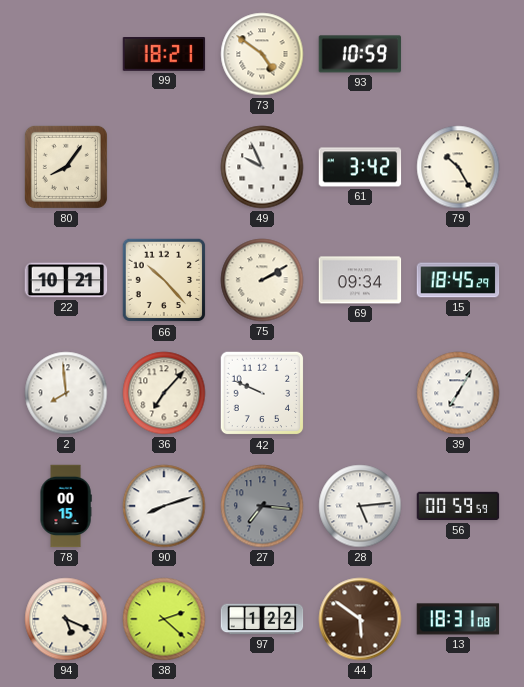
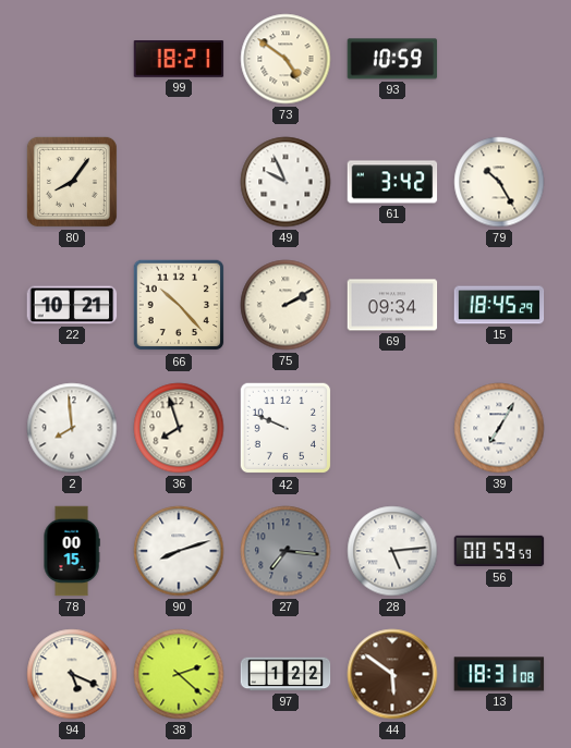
36: 7:07 -> 7:57
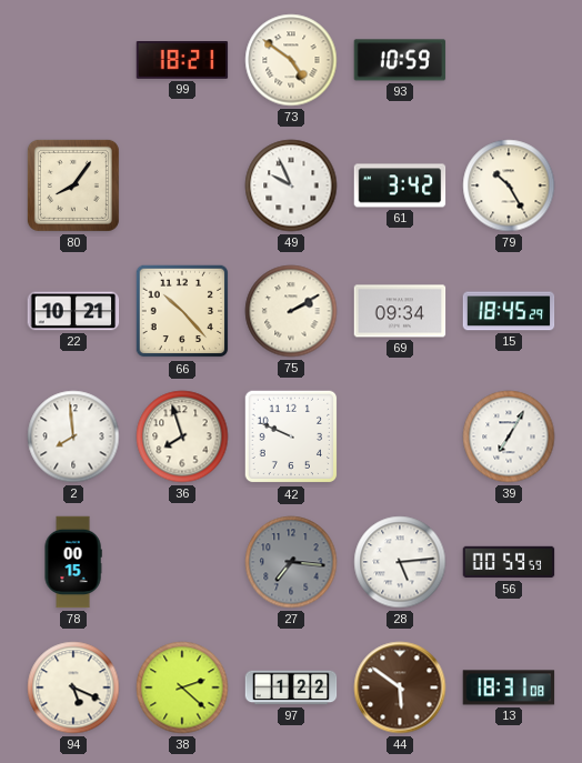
90: 8:12 -> none
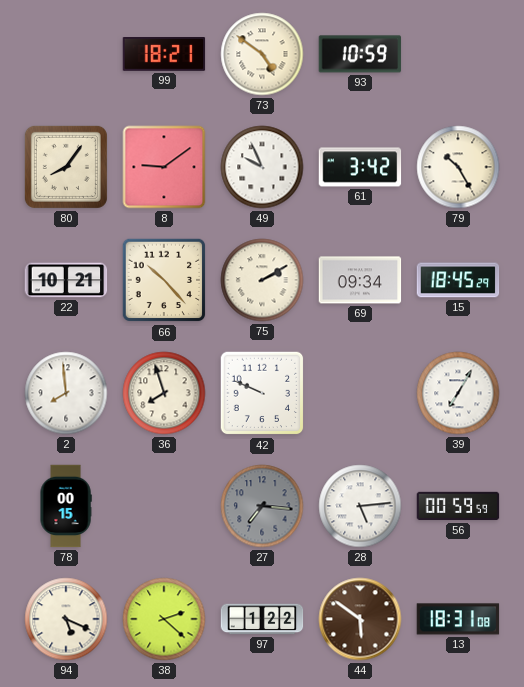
8: none -> 9:09
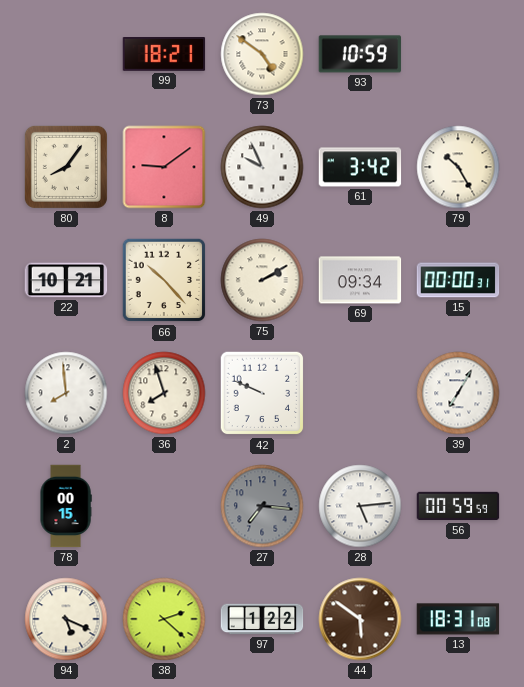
15: 18:45 -> 00:00
